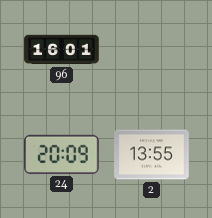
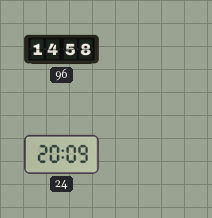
96: 16:01 -> 14:58
2: 13:55 -> none
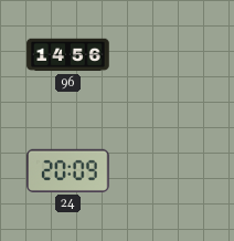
96: 14:58 -> 14:56
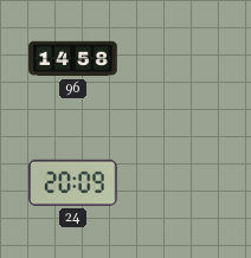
96: 14:56 -> 14:58
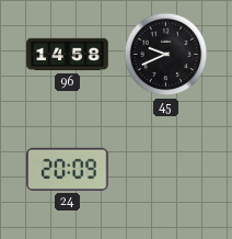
45: none -> 9:41
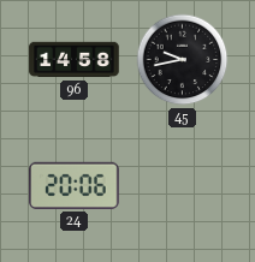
45: 9:41 -> 9:43
24: 20:09 -> 20:06
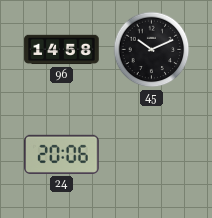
45: 9:43 -> 10:11
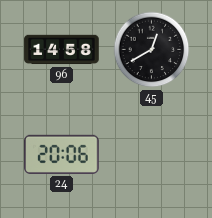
45: 10:11 -> 12:40
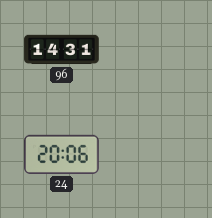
96: 14:58 -> 14:31
45: 12:40 -> none
